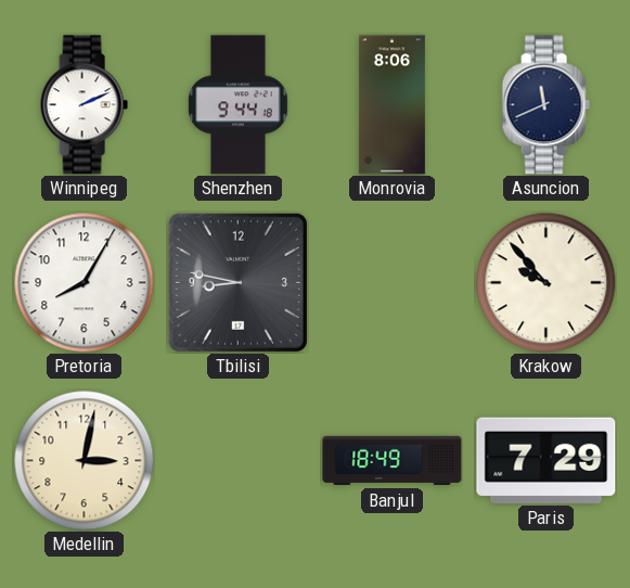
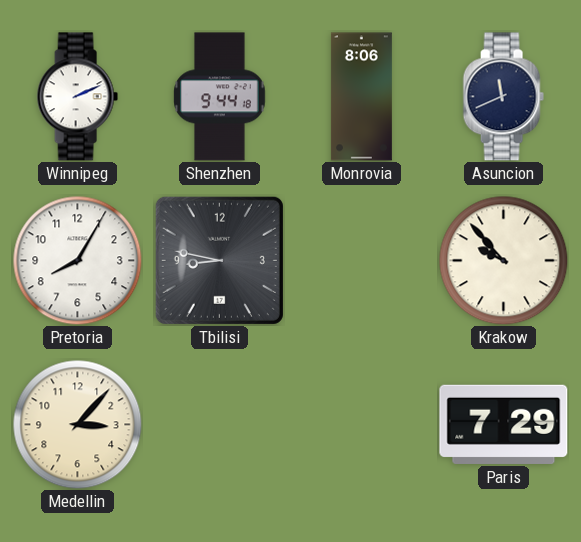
Medellin: 3:02 -> 3:07
Banjul: 18:49 -> none
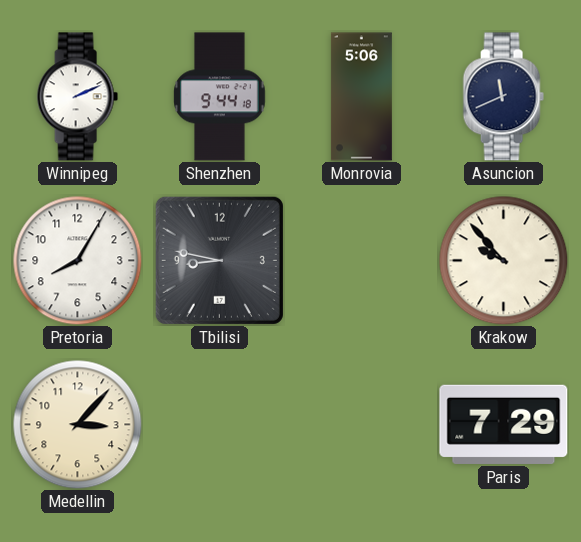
Monrovia: 8:06 -> 5:06
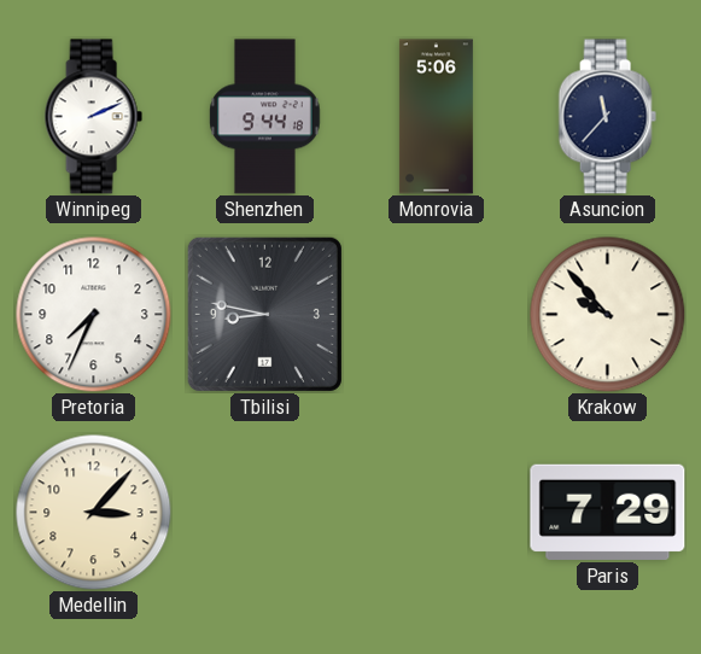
Asuncion: 11:41 -> 11:37
Pretoria: 8:05 -> 7:34
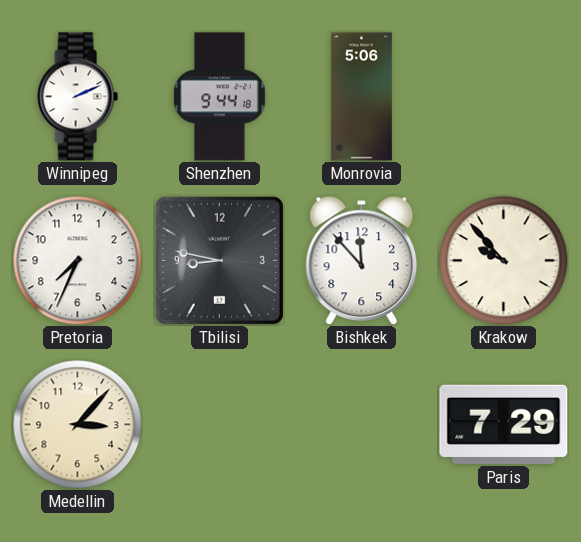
Asuncion: 11:37 -> none
Bishkek: none -> 11:53
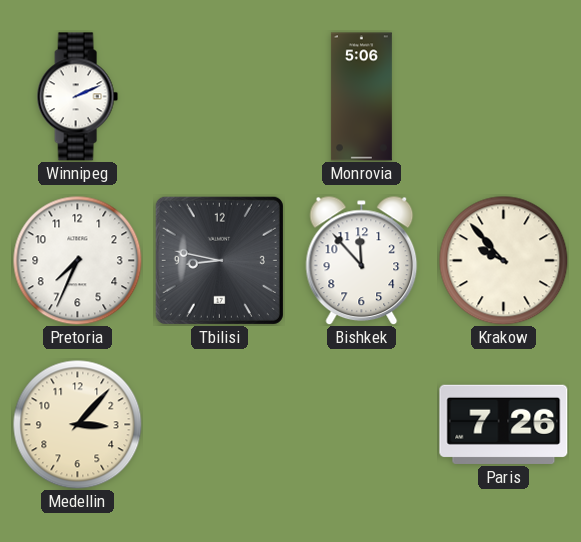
Shenzhen: 9:44 -> none
Paris: 7:29 -> 7:26
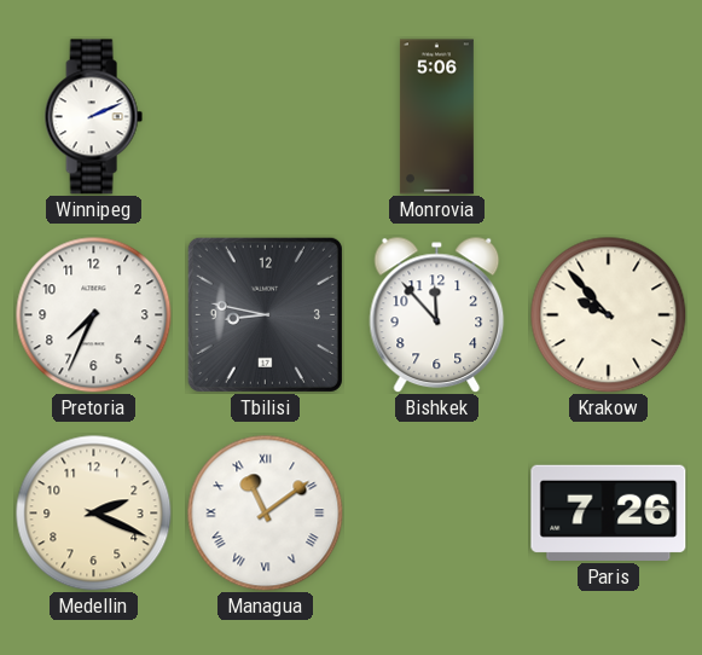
Medellin: 3:07 -> 2:19
Managua: none -> 11:09
